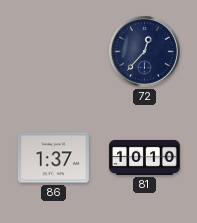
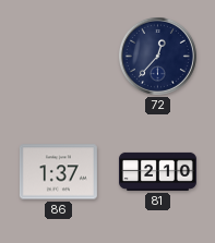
81: 10:10 -> 2:10
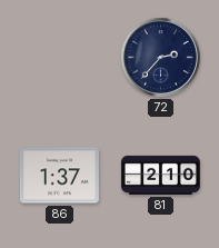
72: 12:37 -> 2:37
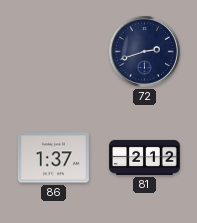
72: 2:37 -> 2:42
81: 2:10 -> 2:12
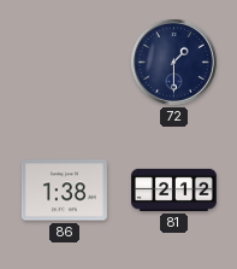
72: 2:42 -> 1:30
86: 1:37 -> 1:38
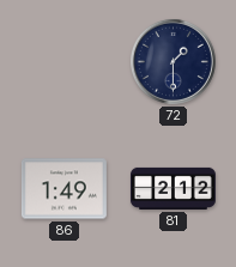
86: 1:38 -> 1:49
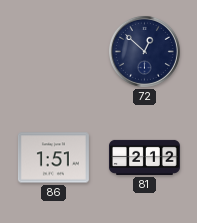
72: 1:30 -> 12:52
86: 1:49 -> 1:51
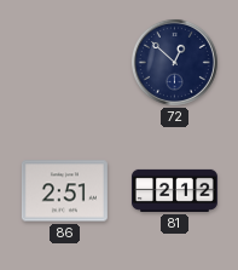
86: 1:51 -> 2:51
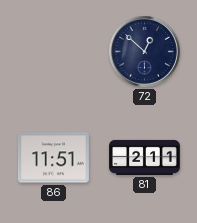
86: 2:51 -> 11:51
81: 2:12 -> 2:11
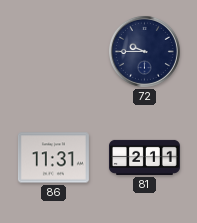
72: 12:52 -> 9:45
86: 11:51 -> 11:31
